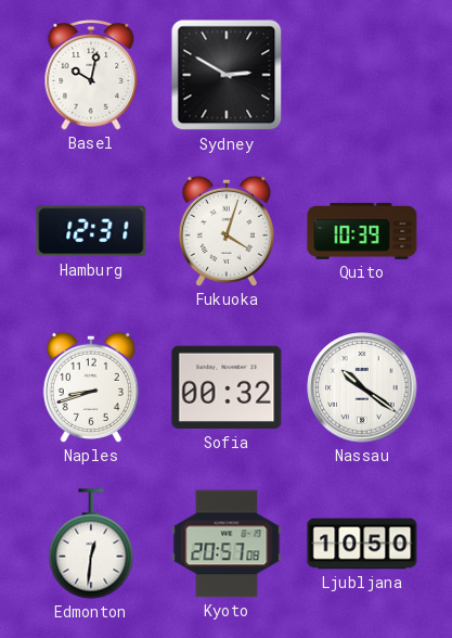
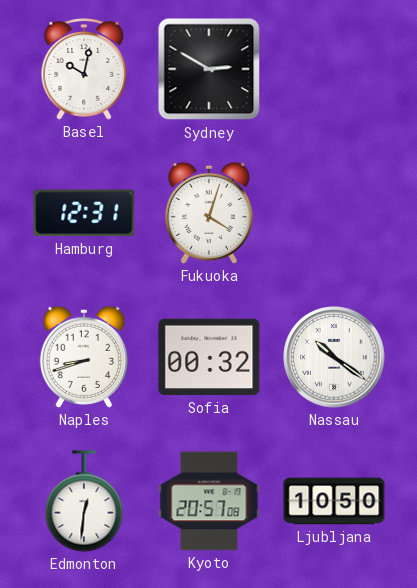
Quito: 10:39 -> none
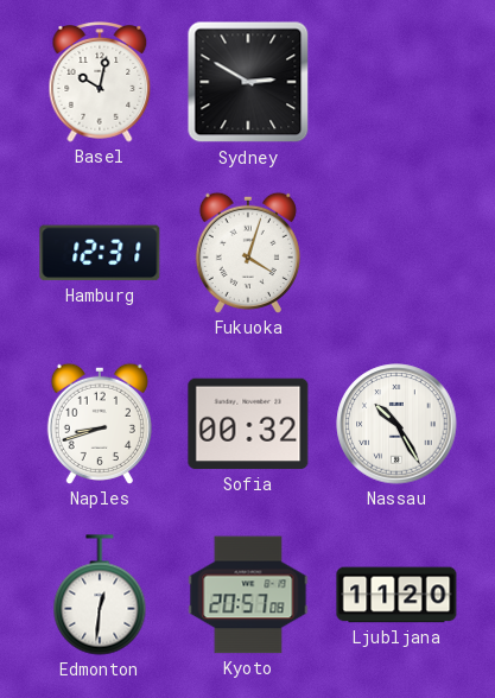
Nassau: 10:21 -> 10:25
Ljubljana: 10:50 -> 11:20
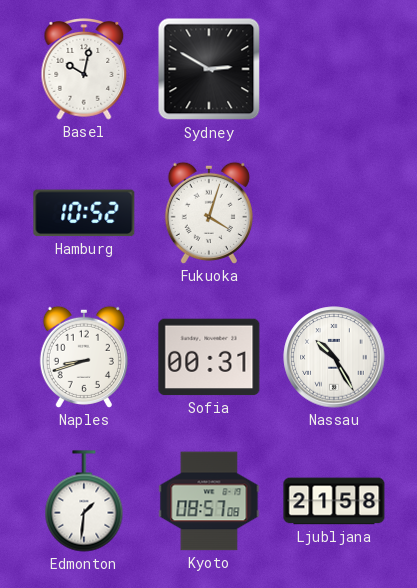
Hamburg: 12:31 -> 10:52
Sofia: 00:32 -> 00:31
Edmonton: 12:31 -> 1:31
Kyoto: 20:57 -> 08:57
Ljubljana: 11:20 -> 21:58
